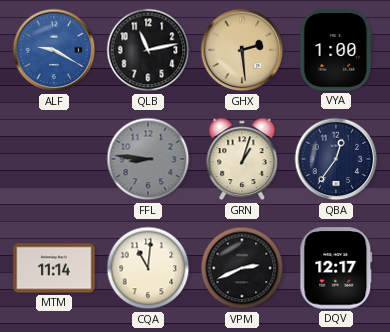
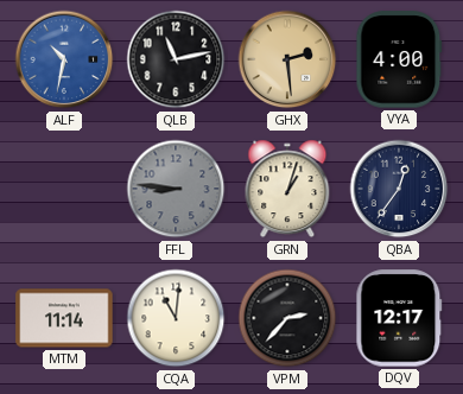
ALF: 9:20 -> 10:32
VYA: 1:00 -> 4:00
VPM: 2:41 -> 2:37
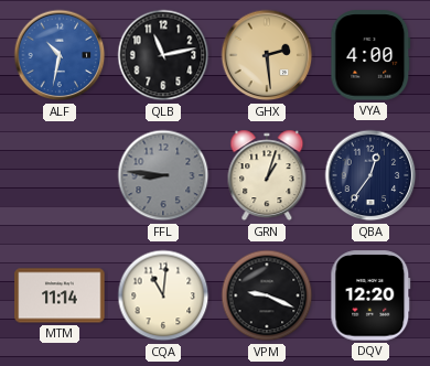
VPM: 2:37 -> 9:19
DQV: 12:17 -> 12:20
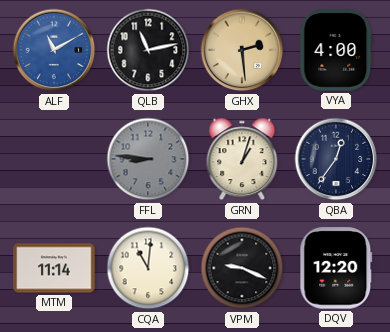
ALF: 10:32 -> 11:10
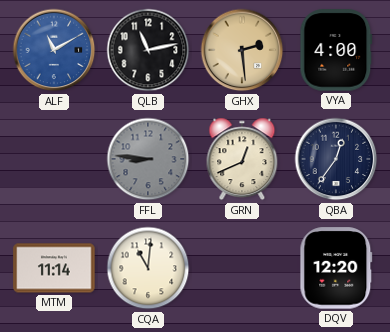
GRN: 1:03 -> 12:41
VPM: 9:19 -> none
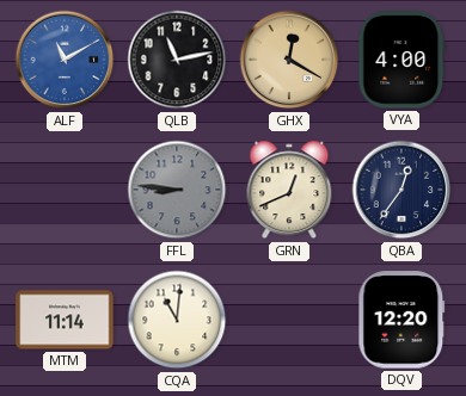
GHX: 2:29 -> 12:20
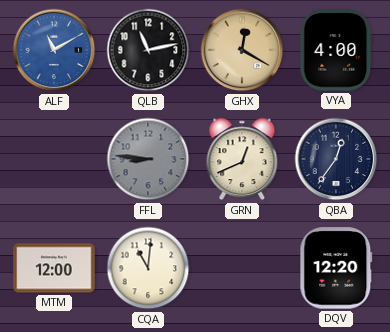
MTM: 11:14 -> 12:00
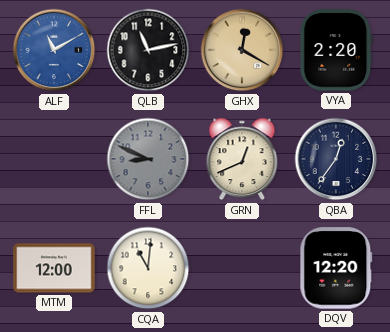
VYA: 4:00 -> 2:20
FFL: 8:46 -> 8:49
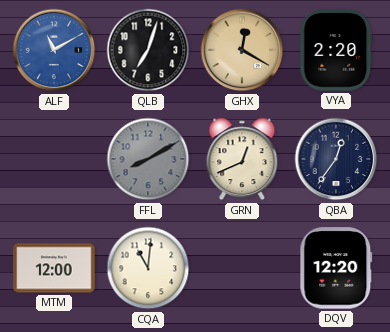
QLB: 11:13 -> 7:03
FFL: 8:49 -> 8:10
